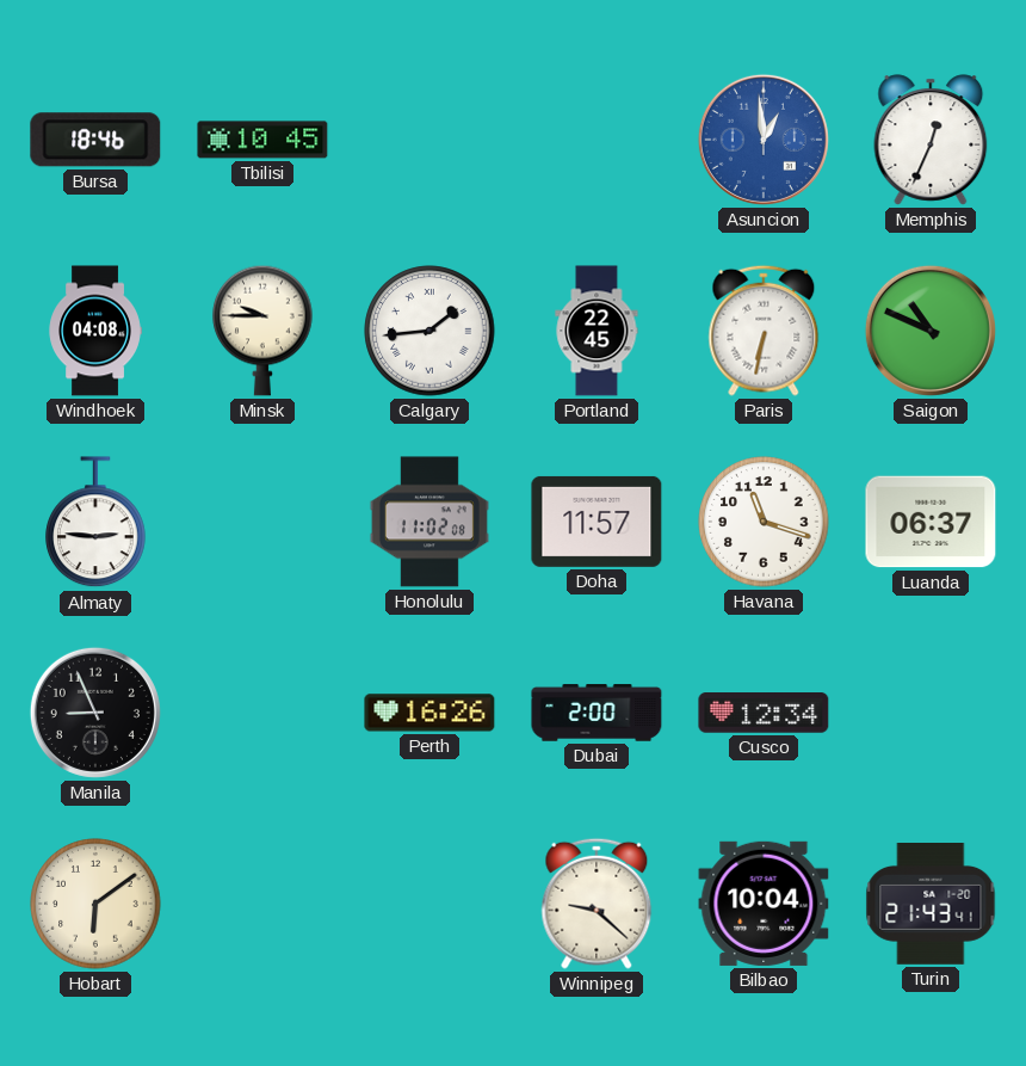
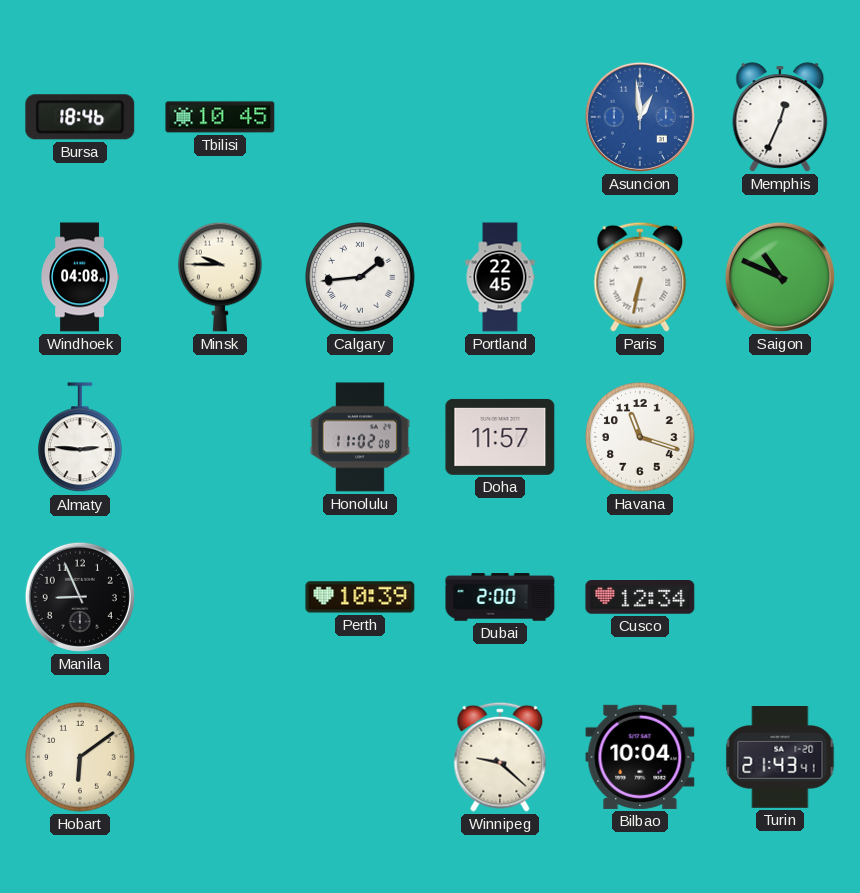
Luanda: 06:37 -> none
Perth: 16:26 -> 10:39
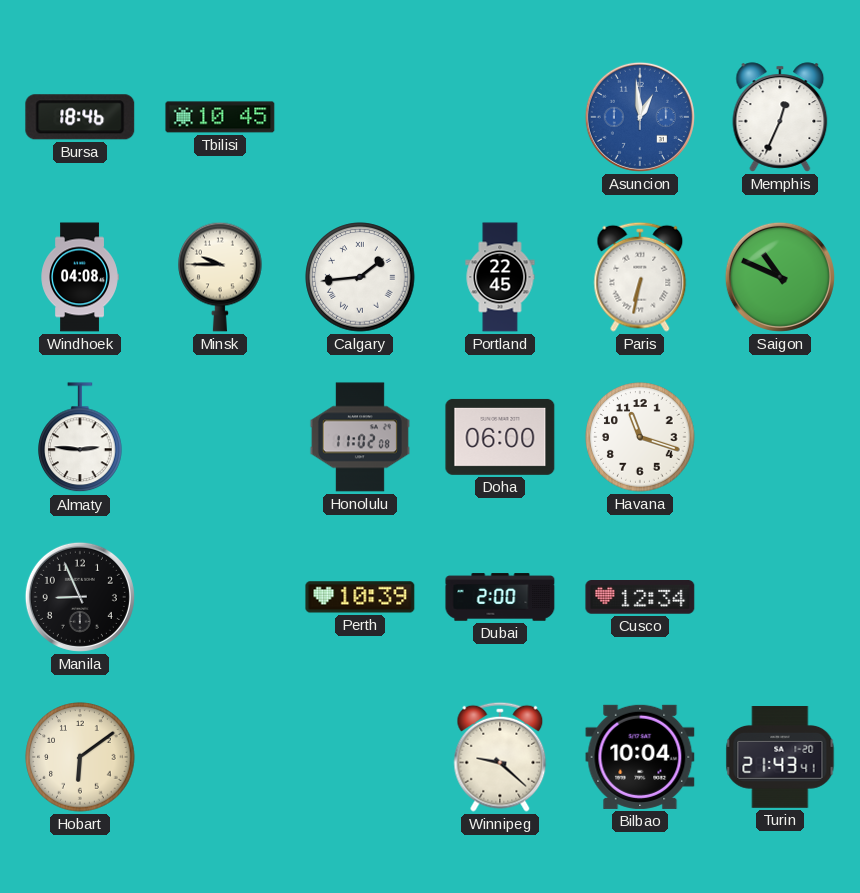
Doha: 11:57 -> 06:00
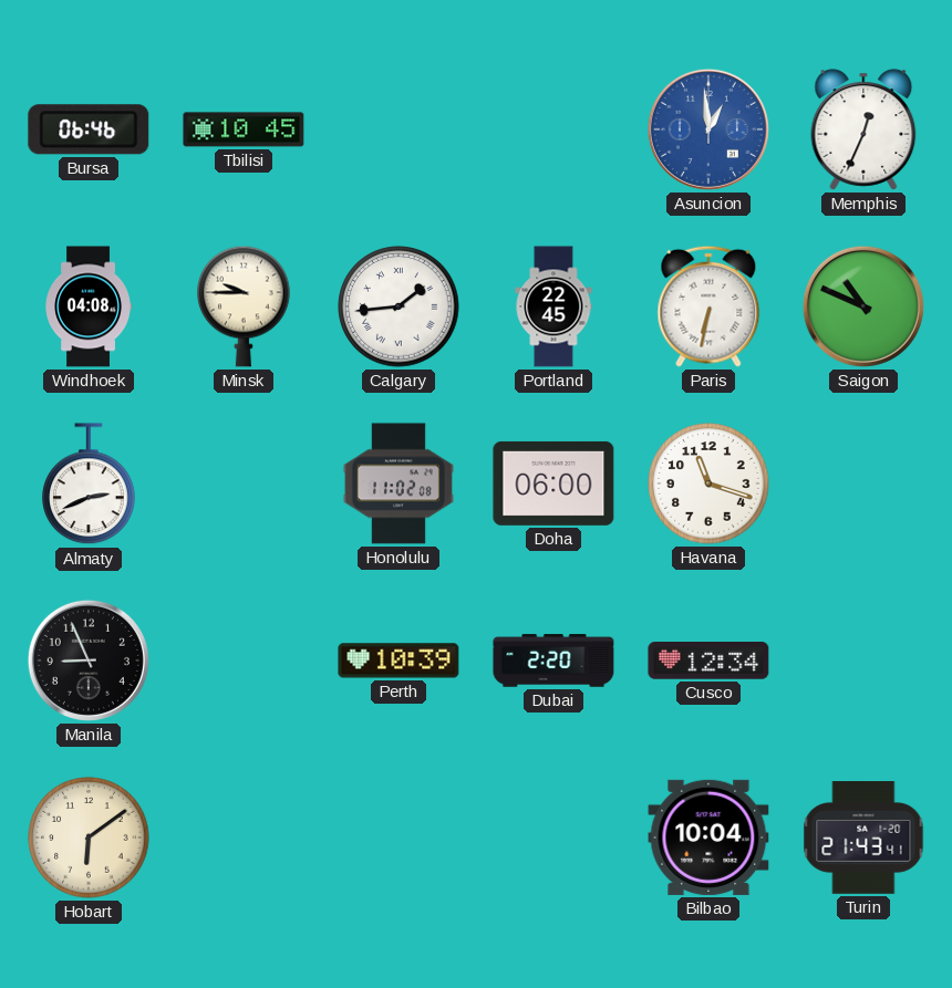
Bursa: 18:46 -> 06:46
Almaty: 2:46 -> 2:41
Dubai: 2:00 -> 2:20
Winnipeg: 9:22 -> none
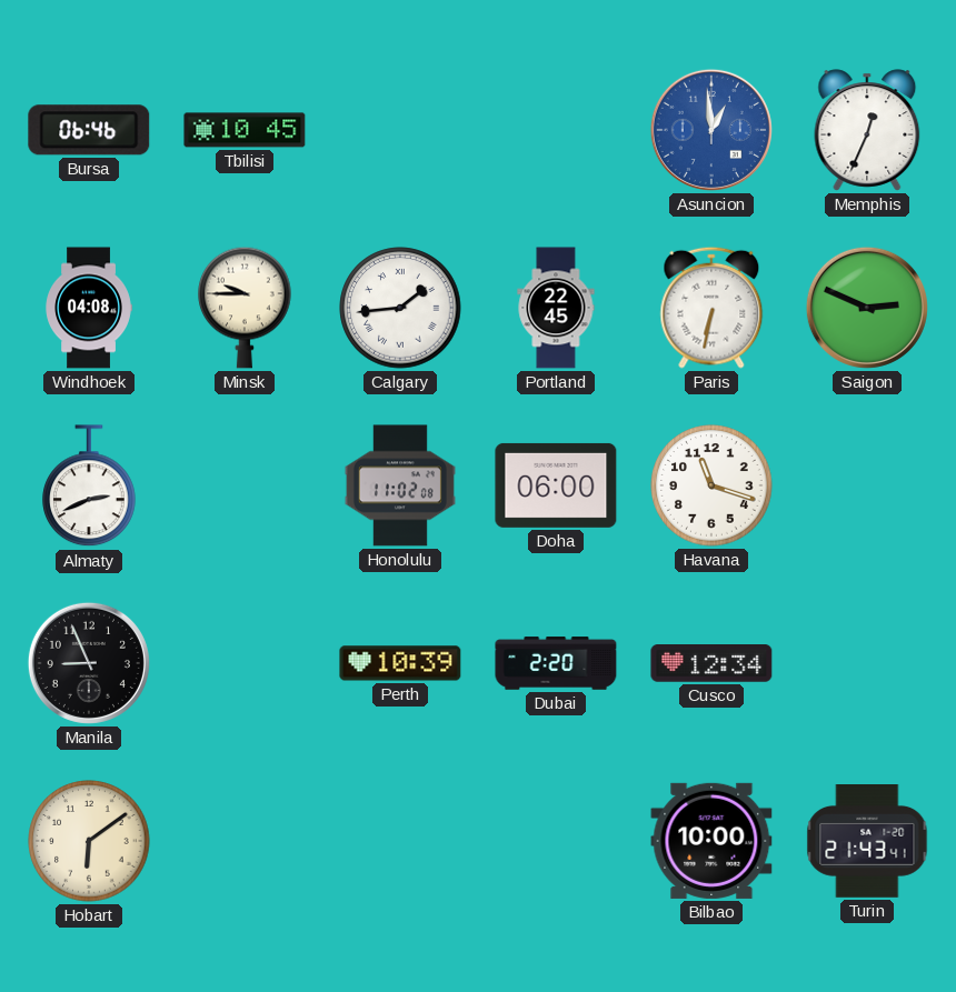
Saigon: 10:49 -> 2:49
Bilbao: 10:04 -> 10:00
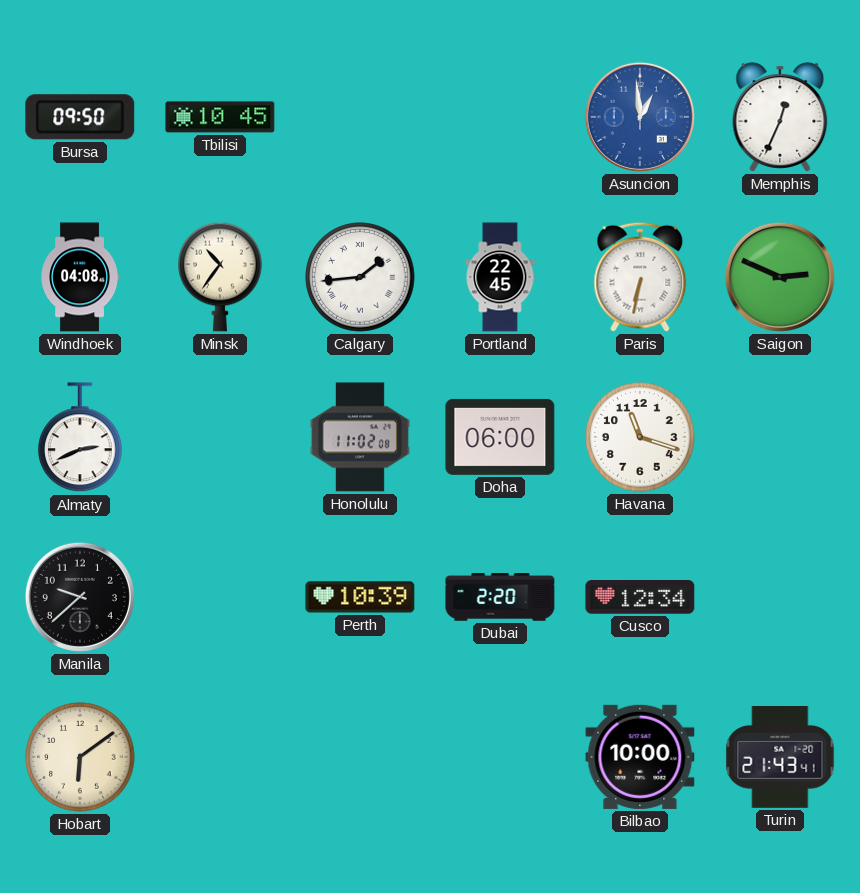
Bursa: 06:46 -> 09:50
Minsk: 9:45 -> 10:36
Manila: 8:56 -> 9:38
